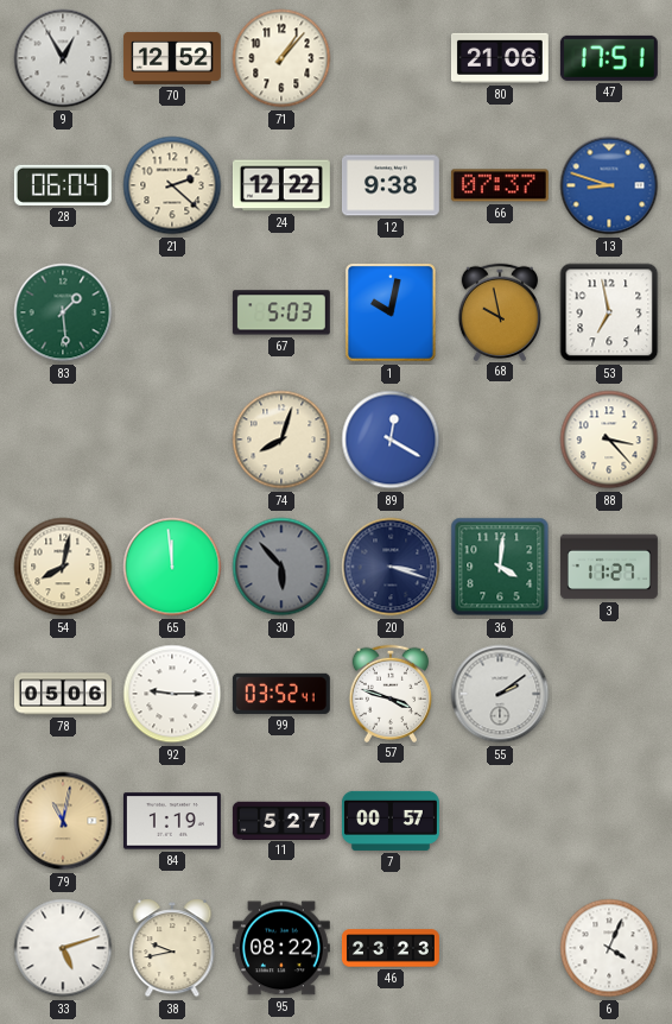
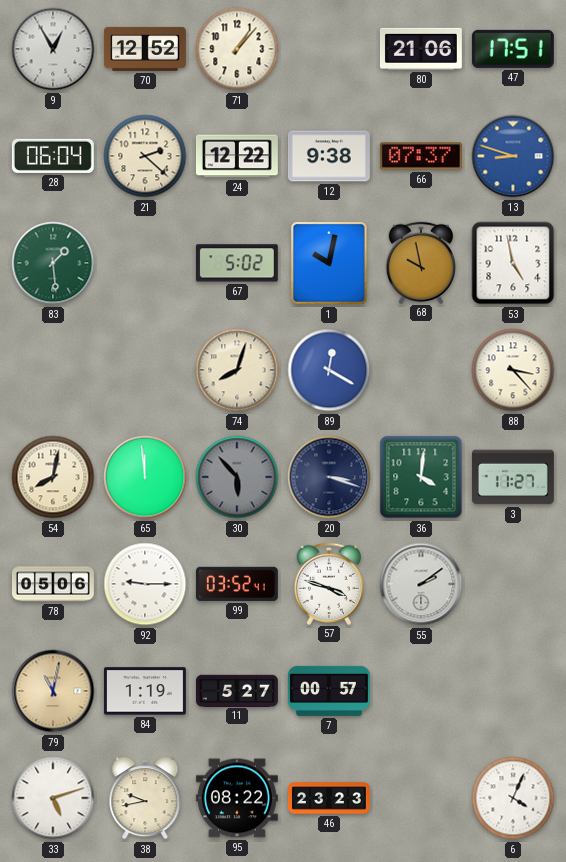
67: 5:03 -> 5:02
53: 6:58 -> 4:58
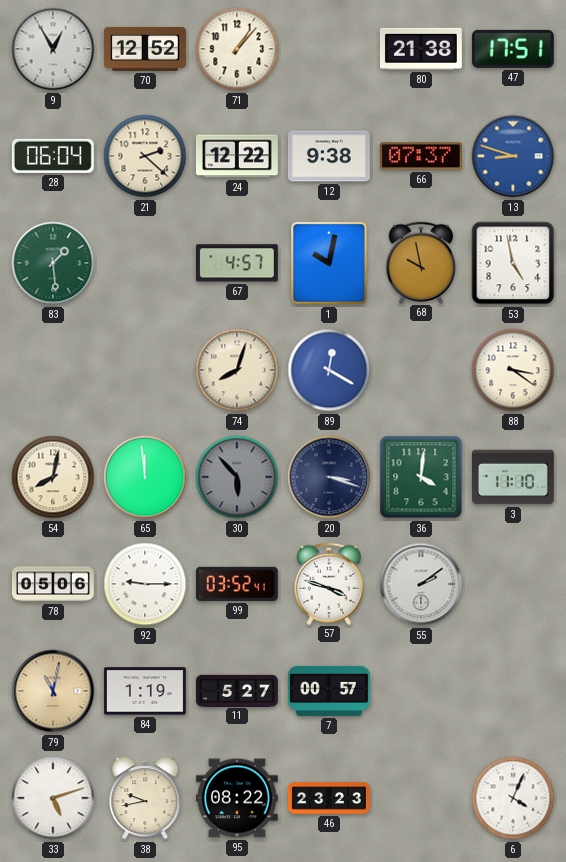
80: 21:06 -> 21:38
67: 5:02 -> 4:57
88: 3:23 -> 3:21
3: 11:27 -> 11:10
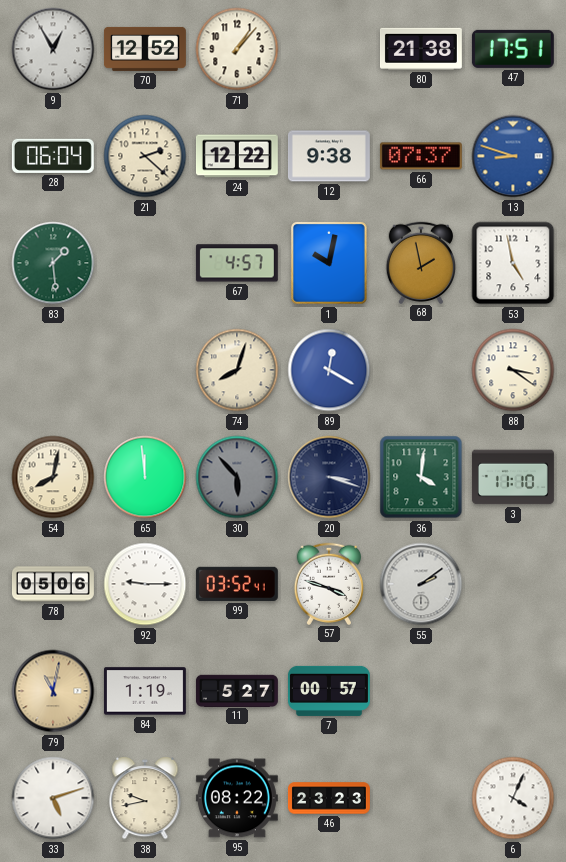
68: 9:58 -> 1:58
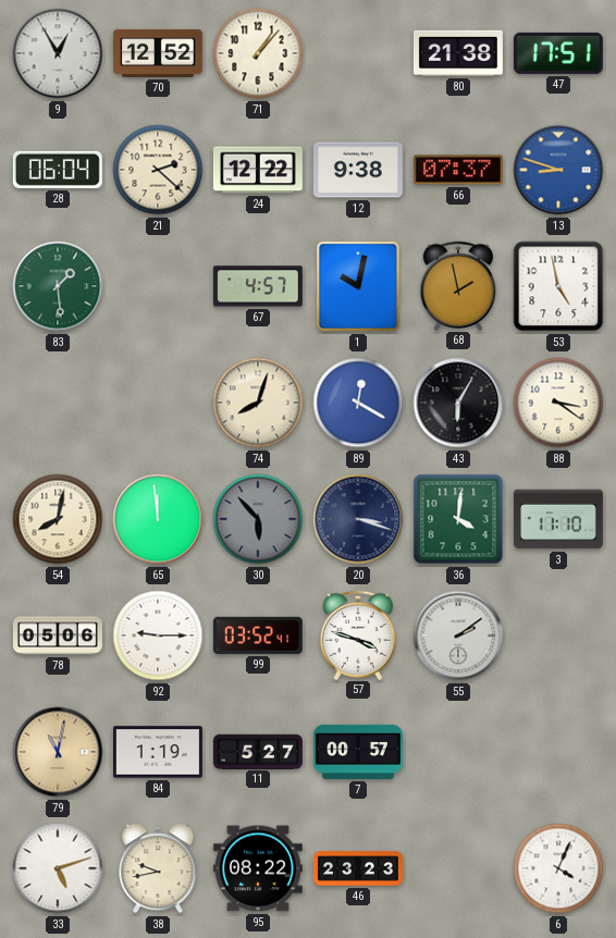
43: none -> 6:05
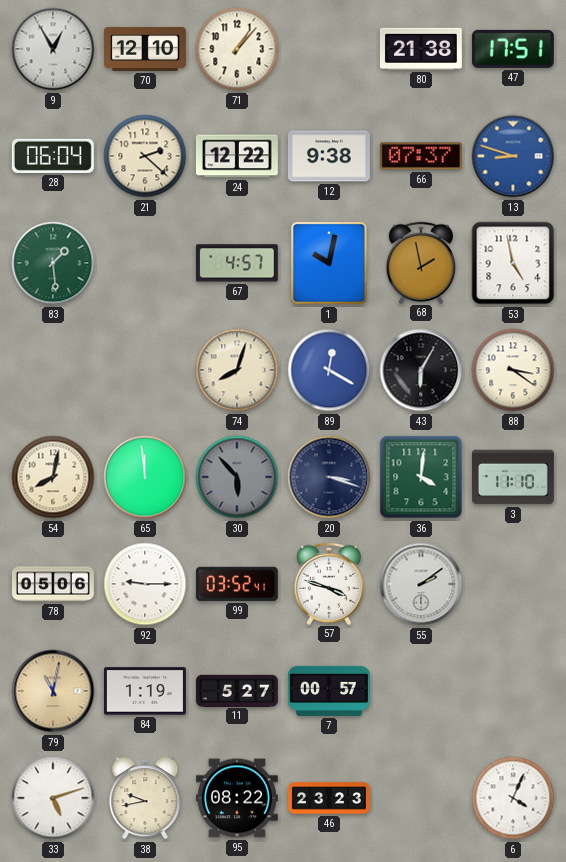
70: 12:52 -> 12:10
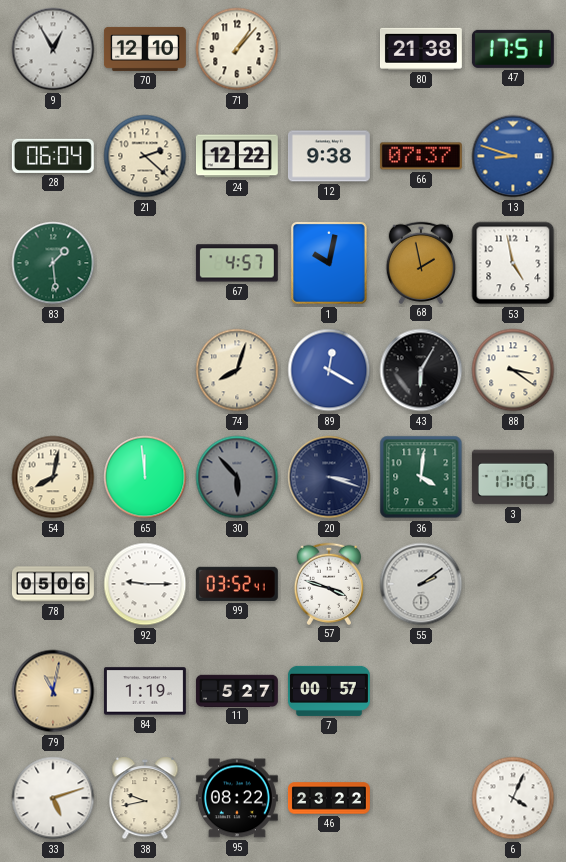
46: 23:23 -> 23:22
